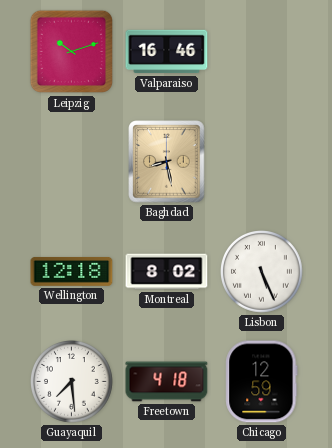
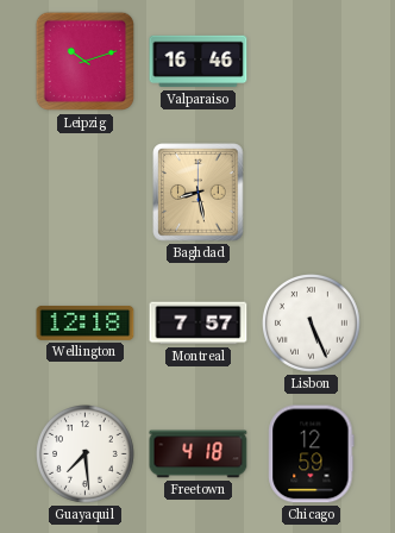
Montreal: 8:02 -> 7:57
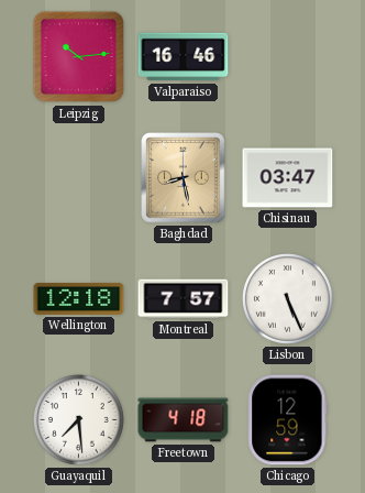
Leipzig: 10:12 -> 10:14
Chisinau: none -> 03:47
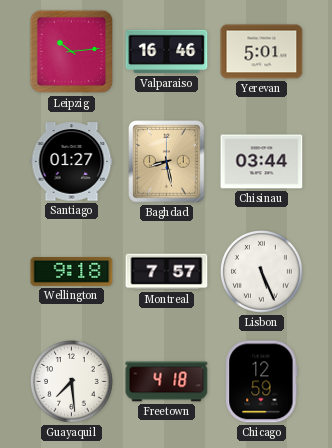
Yerevan: none -> 5:01
Santiago: none -> 01:27
Chisinau: 03:47 -> 03:44
Wellington: 12:18 -> 9:18
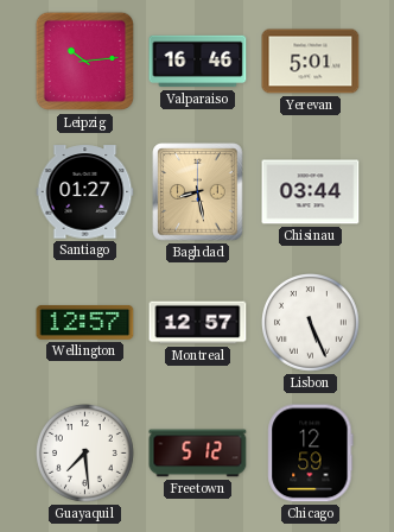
Wellington: 9:18 -> 12:57
Montreal: 7:57 -> 12:57
Freetown: 4:18 -> 5:12
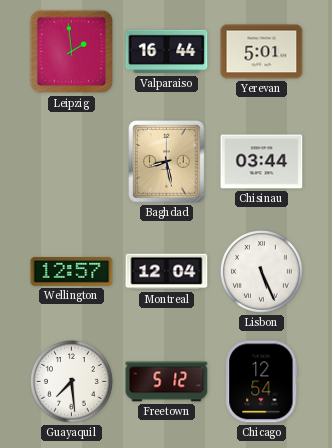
Leipzig: 10:14 -> 1:59
Valparaiso: 16:46 -> 16:44
Santiago: 01:27 -> none
Montreal: 12:57 -> 12:04
Chicago: 12:59 -> 12:54
